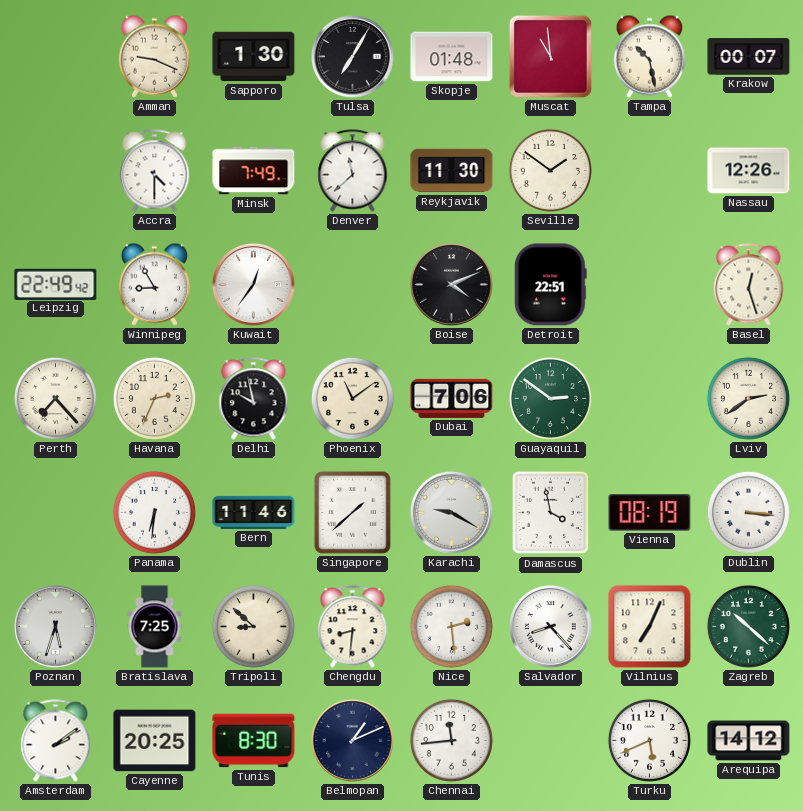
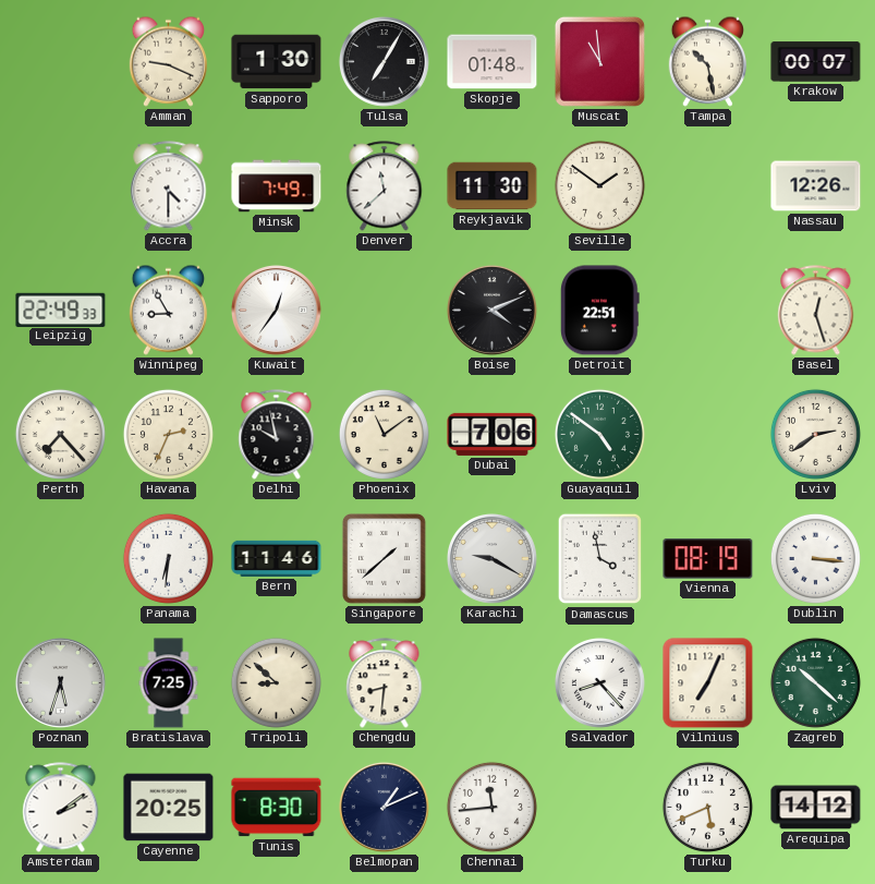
Leipzig: 22:49:42 -> 22:49:33
Guayaquil: 2:51 -> 4:51
Nice: 2:29 -> none
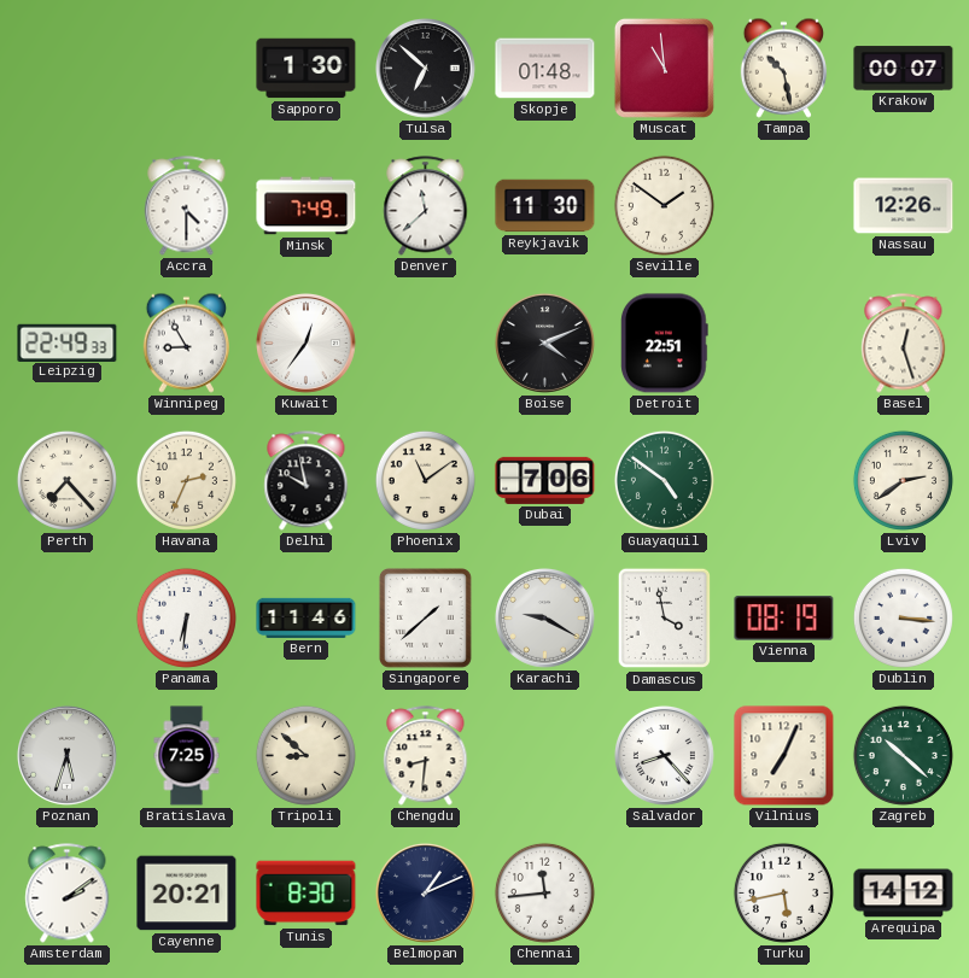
Amman: 9:19 -> none
Tulsa: 7:05 -> 6:52
Cayenne: 20:25 -> 20:21
Turku: 5:41 -> 5:43
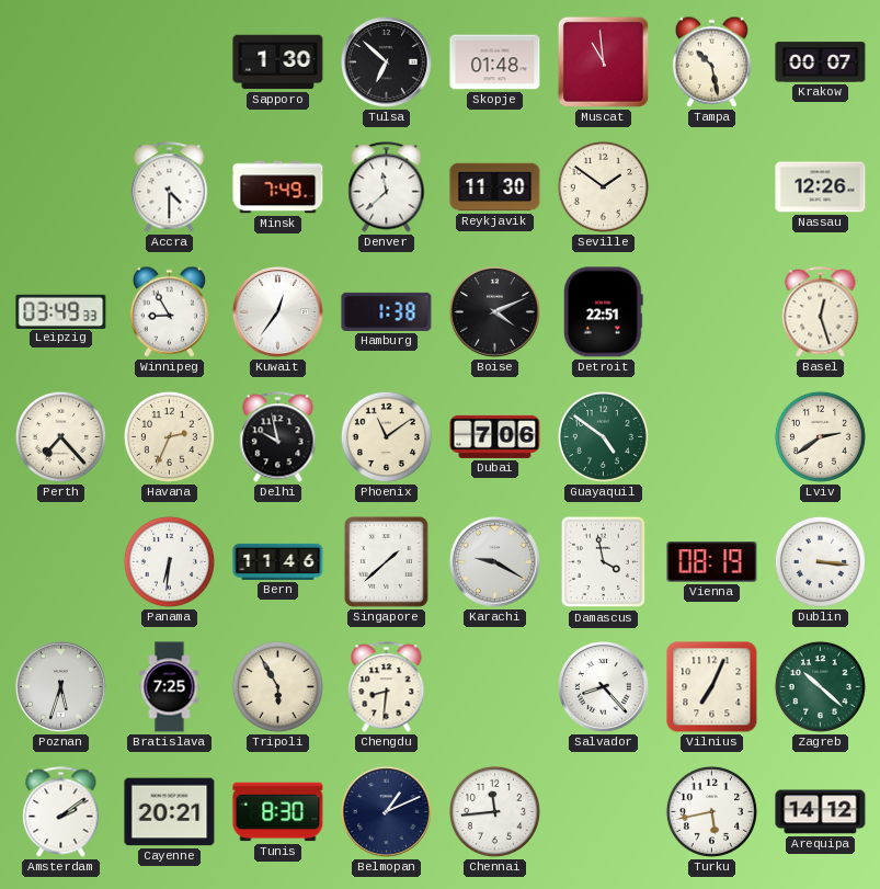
Leipzig: 22:49 -> 03:49
Hamburg: none -> 1:38
Tripoli: 8:52 -> 5:55
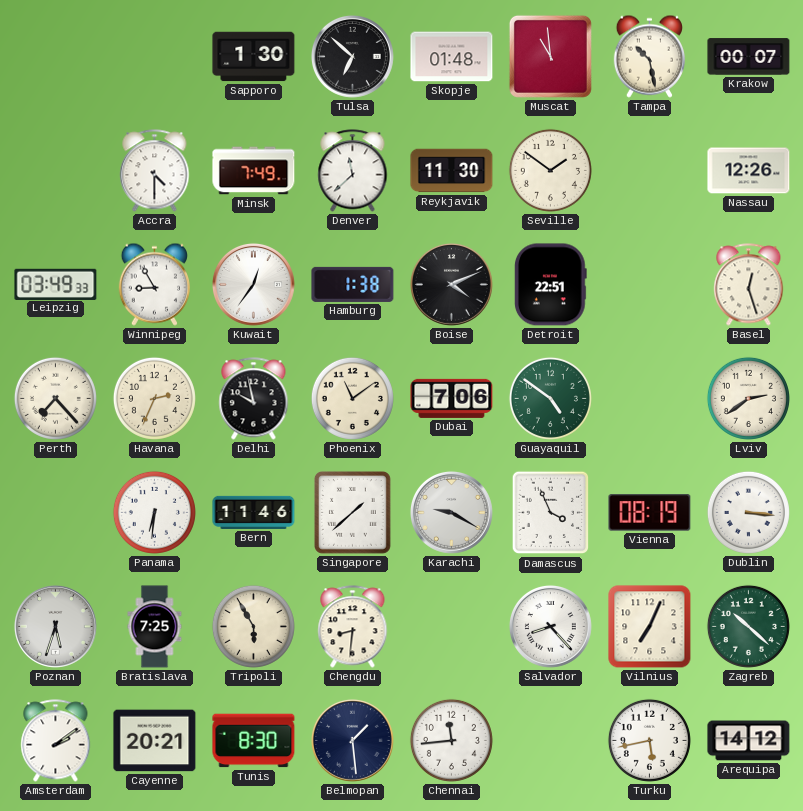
Damascus: 3:58 -> 3:56
Belmopan: 1:11 -> 1:29
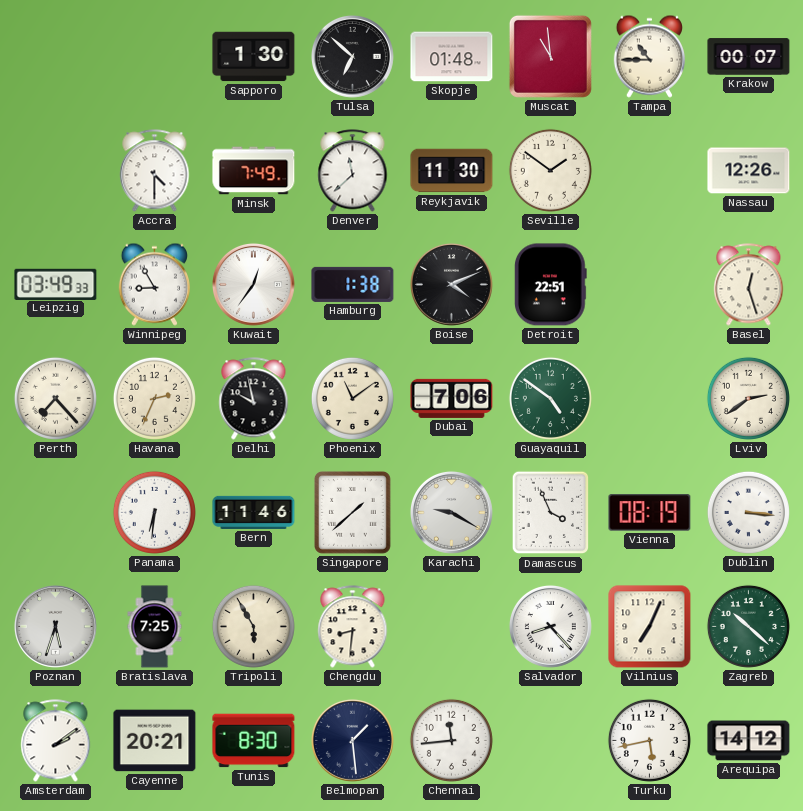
Tampa: 10:28 -> 10:45
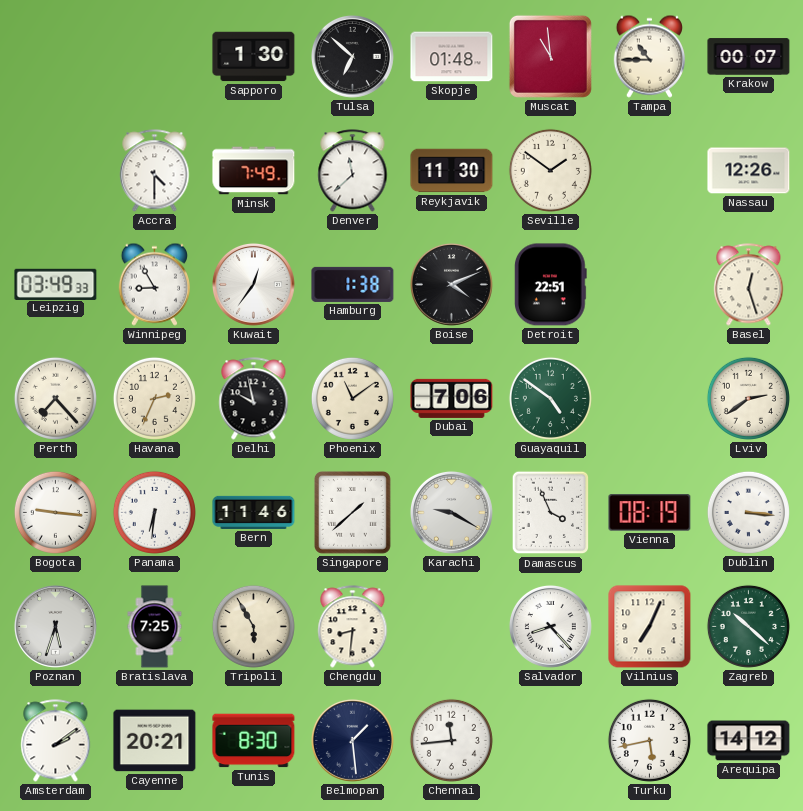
Bogota: none -> 9:16
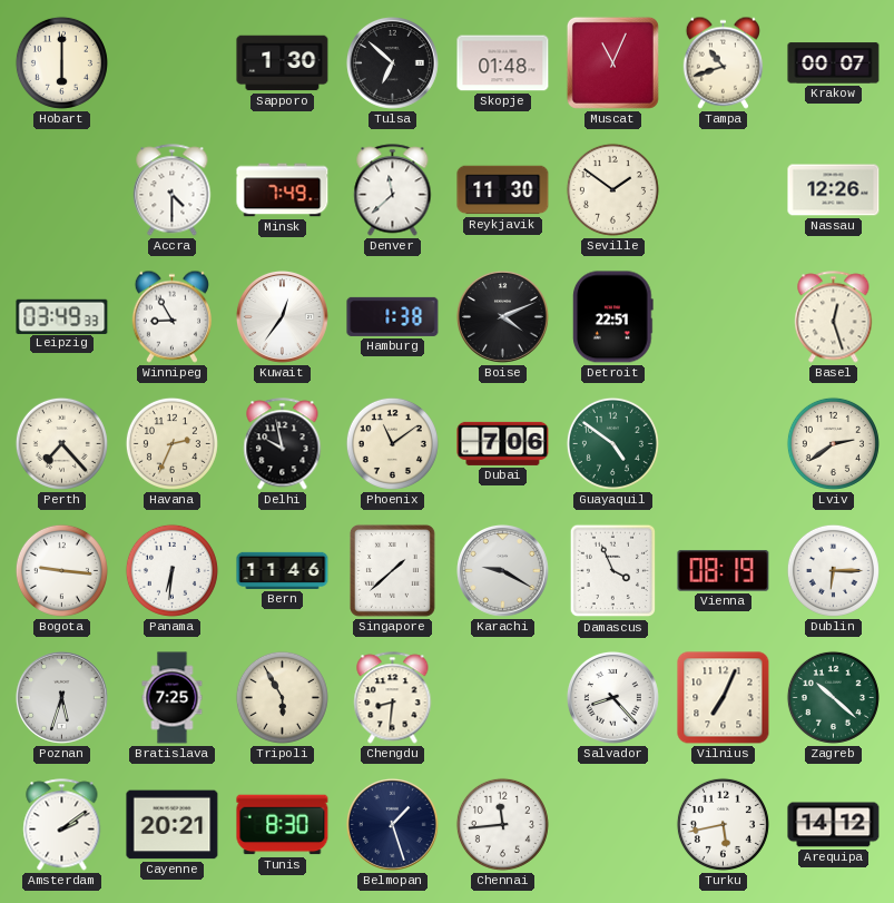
Hobart: none -> 6:00
Muscat: 10:59 -> 11:04
Tampa: 10:45 -> 10:42
Dublin: 3:16 -> 6:15
Belmopan: 1:29 -> 1:27
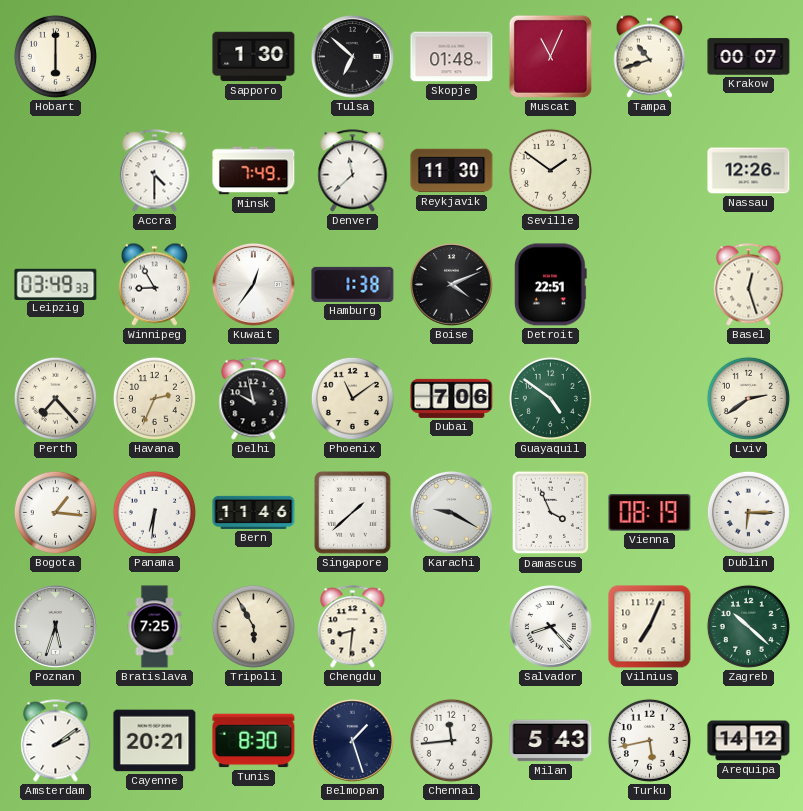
Bogota: 9:16 -> 1:16
Milan: none -> 5:43
